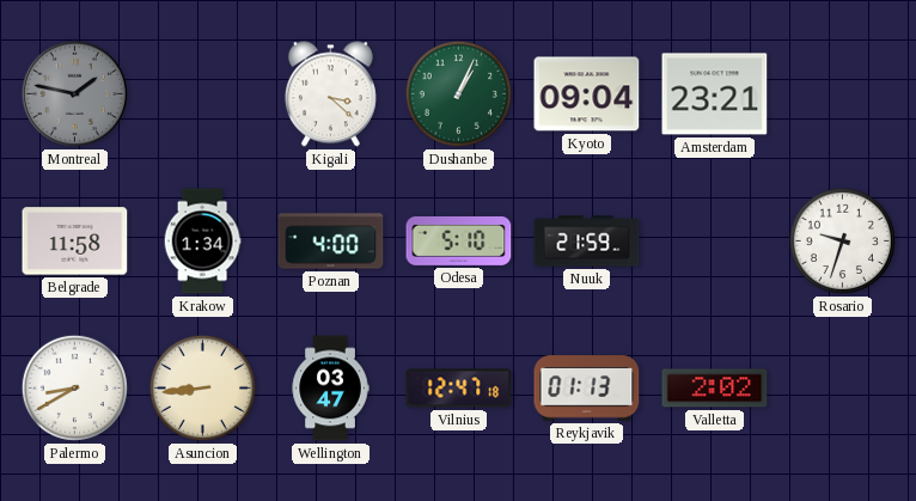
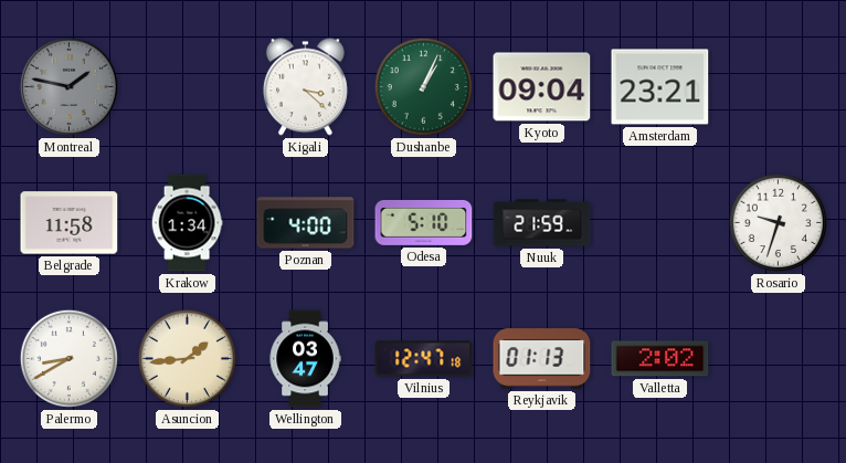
Asuncion: 8:44 -> 1:44
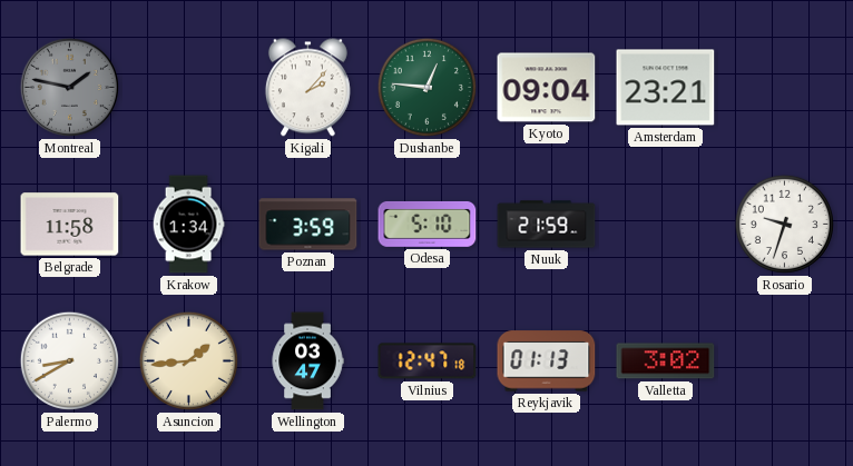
Kigali: 3:22 -> 2:07
Dushanbe: 1:04 -> 12:46
Poznan: 4:00 -> 3:59
Valletta: 2:02 -> 3:02
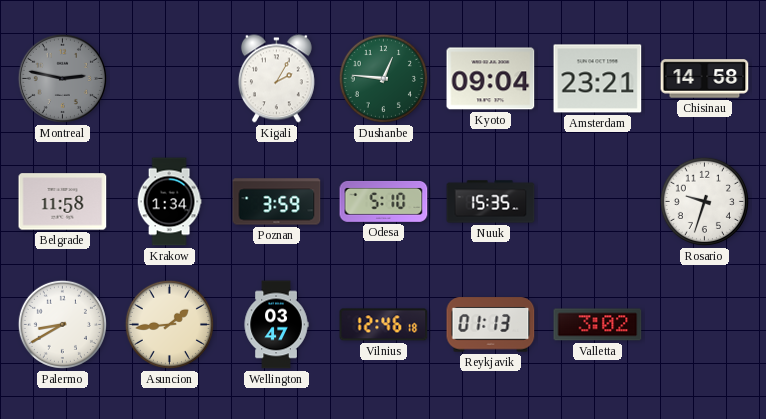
Montreal: 1:47 -> 2:47
Kigali: 2:07 -> 2:05
Chisinau: none -> 14:58
Nuuk: 21:59 -> 15:35
Vilnius: 12:47 -> 12:46
